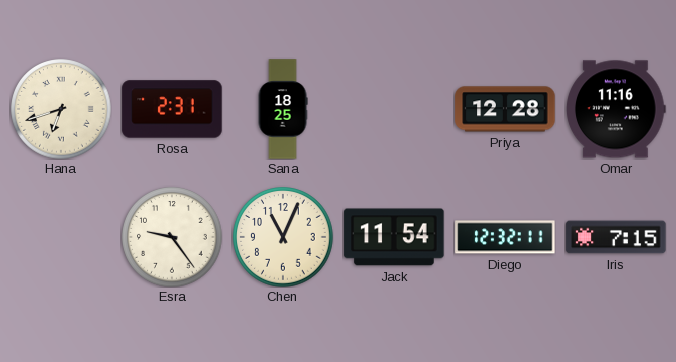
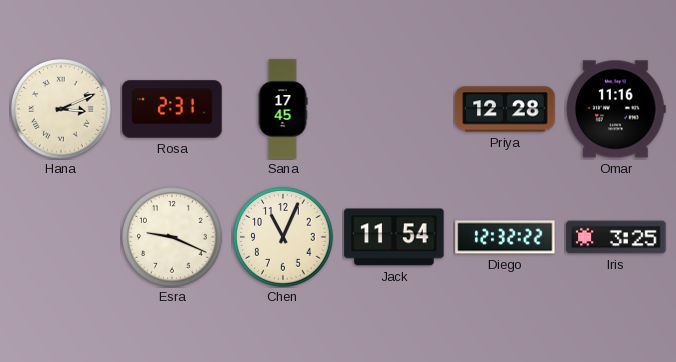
Hana: 6:42 -> 3:11
Sana: 18:25 -> 17:45
Esra: 9:24 -> 9:19
Diego: 12:32:11 -> 12:32:22
Iris: 7:15 -> 3:25
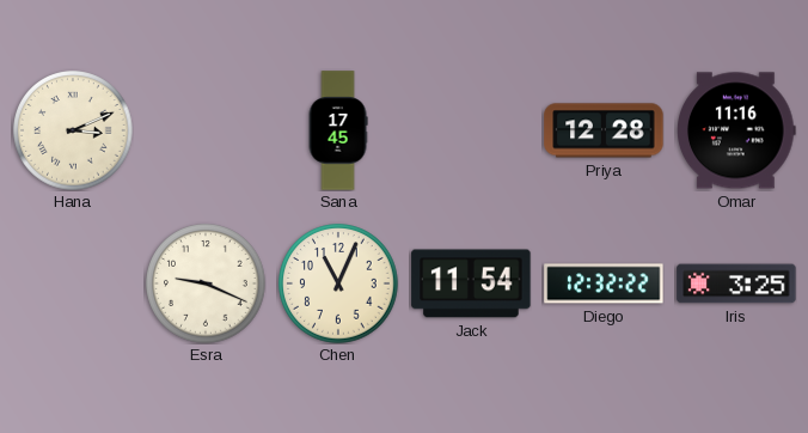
Rosa: 2:31 -> none
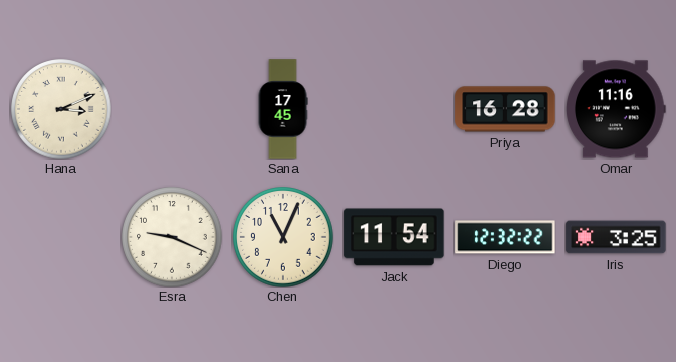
Priya: 12:28 -> 16:28
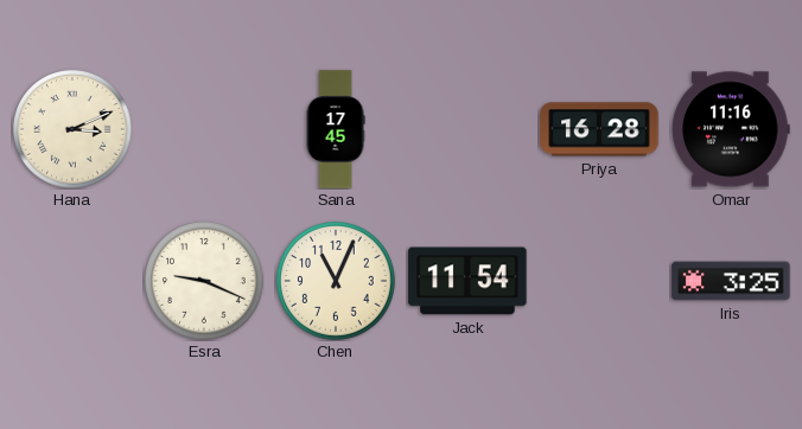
Diego: 12:32 -> none
